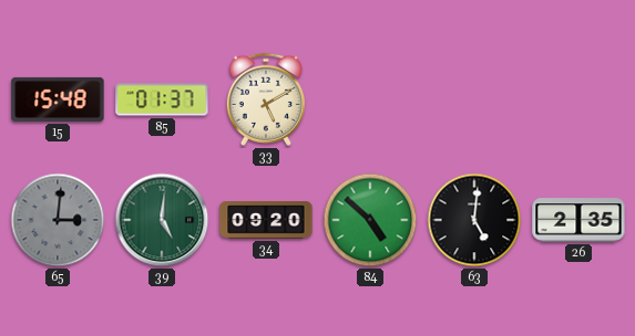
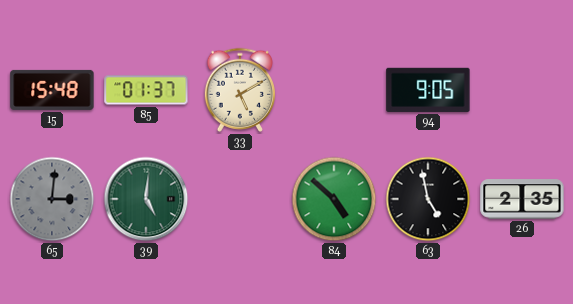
94: none -> 9:05
34: 09:20 -> none
63: 5:01 -> 4:58
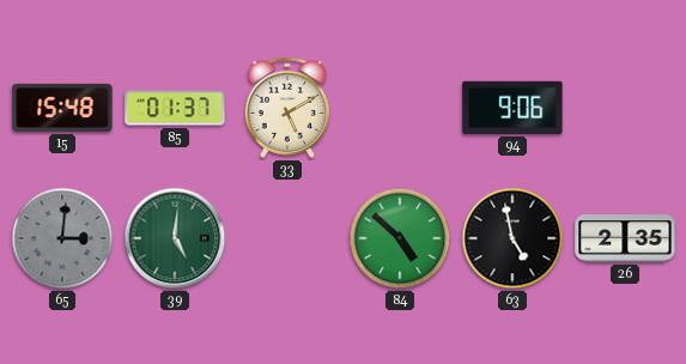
94: 9:05 -> 9:06
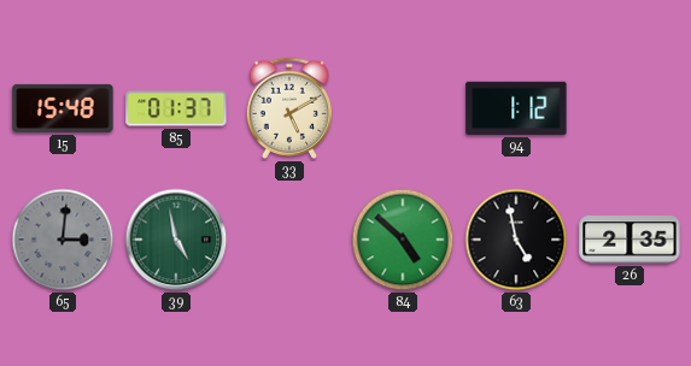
94: 9:06 -> 1:12
39: 5:01 -> 4:58
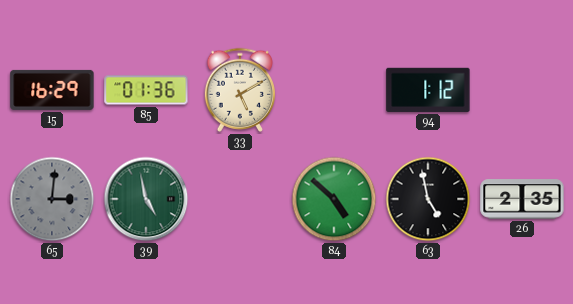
15: 15:48 -> 16:29
85: 01:37 -> 01:36
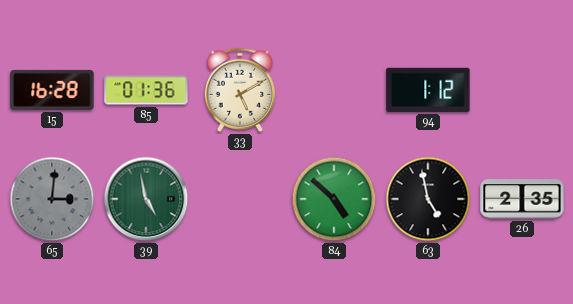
15: 16:29 -> 16:28
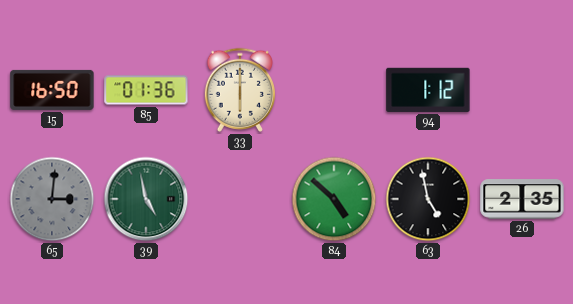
15: 16:28 -> 16:50
33: 5:10 -> 6:00
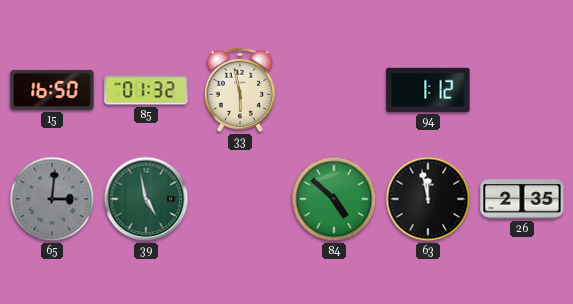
85: 01:36 -> 01:32
33: 6:00 -> 5:58
63: 4:58 -> 11:58
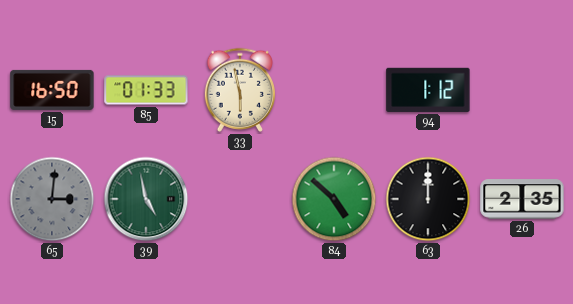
85: 01:32 -> 01:33
63: 11:58 -> 12:00
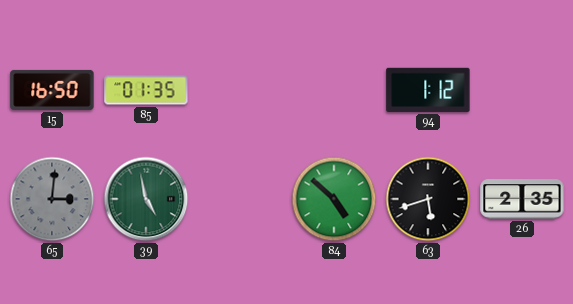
85: 01:33 -> 01:35
33: 5:58 -> none
63: 12:00 -> 5:42
